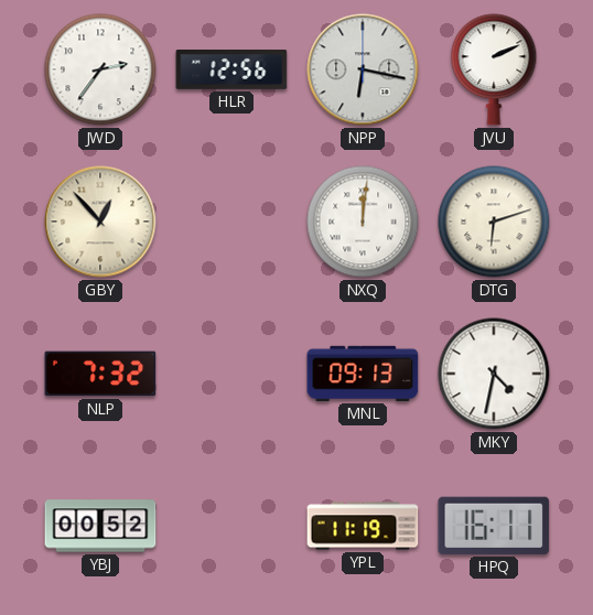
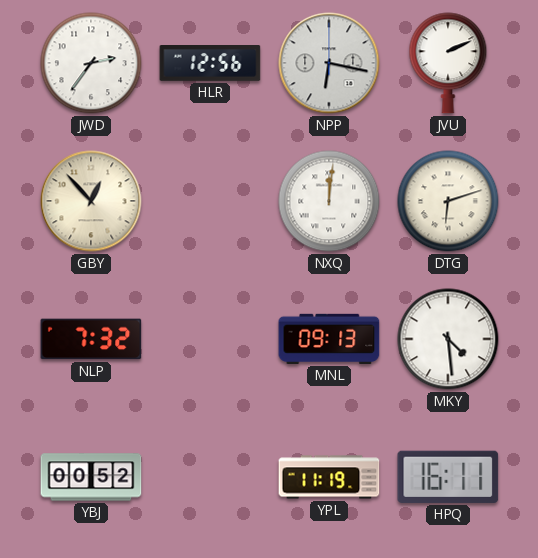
MKY: 4:32 -> 4:29
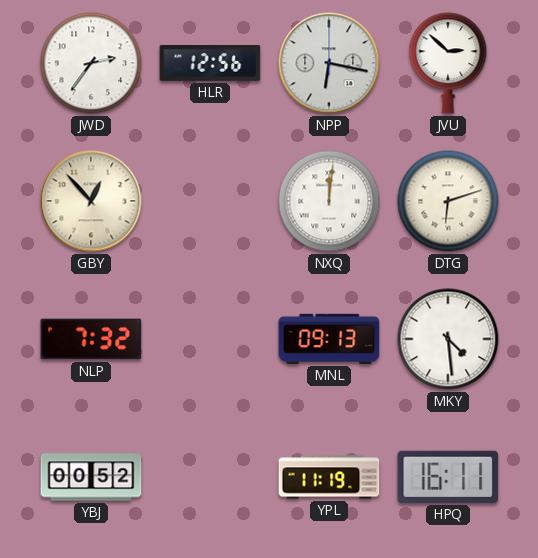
JVU: 2:11 -> 2:52
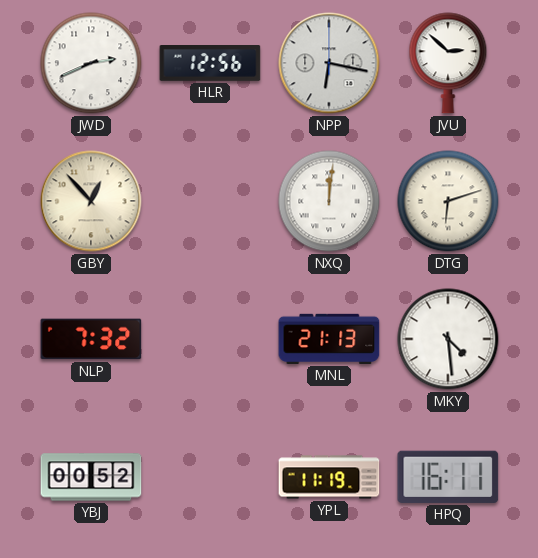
JWD: 2:36 -> 2:41
MNL: 09:13 -> 21:13
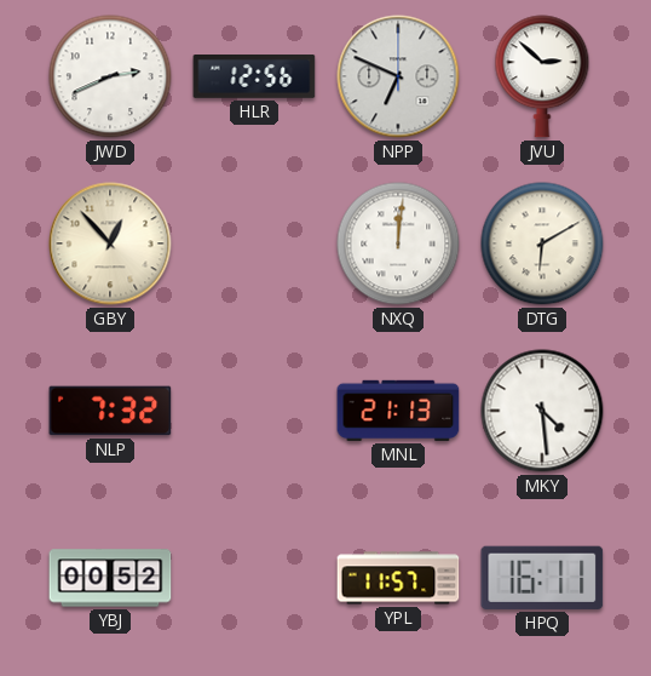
NPP: 6:17 -> 6:49
DTG: 6:12 -> 6:10
YPL: 11:19 -> 11:57
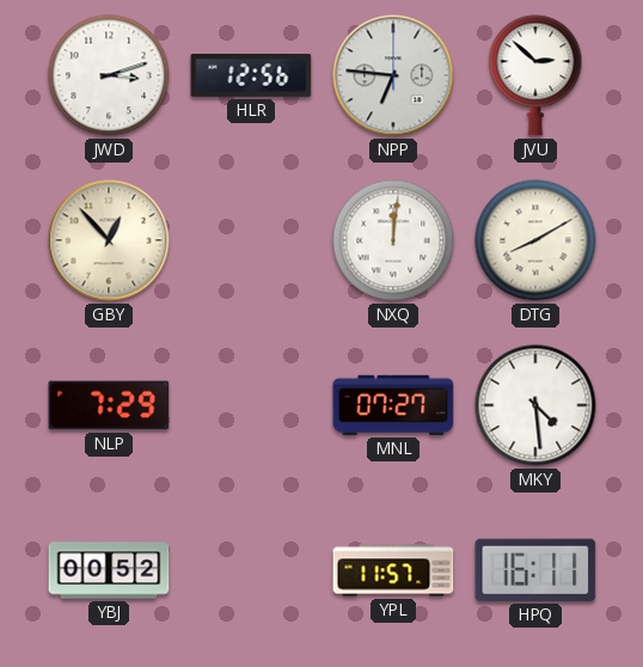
JWD: 2:41 -> 3:12
NPP: 6:49 -> 6:46
DTG: 6:10 -> 8:10
NLP: 7:32 -> 7:29
MNL: 21:13 -> 07:27
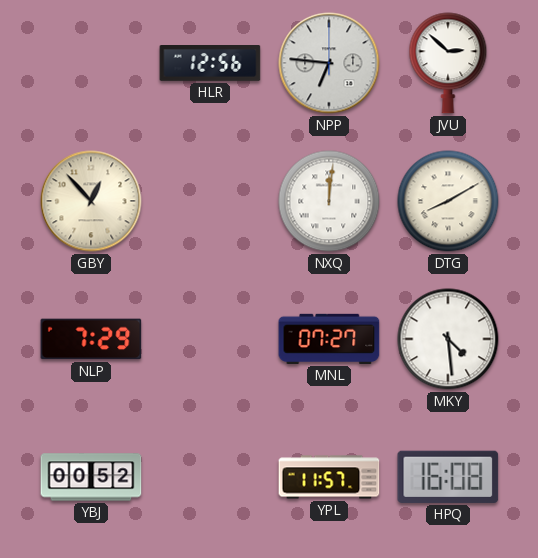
JWD: 3:12 -> none
HPQ: 16:11 -> 16:08
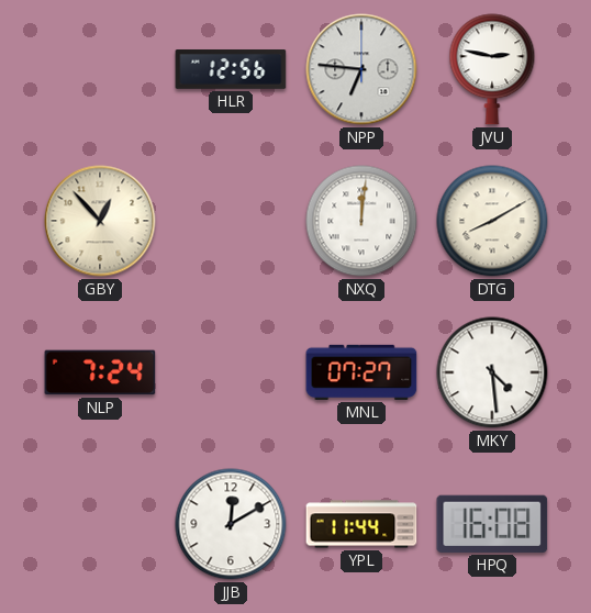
JVU: 2:52 -> 2:47
NLP: 7:29 -> 7:24
YBJ: 00:52 -> none
JJB: none -> 12:10
YPL: 11:57 -> 11:44
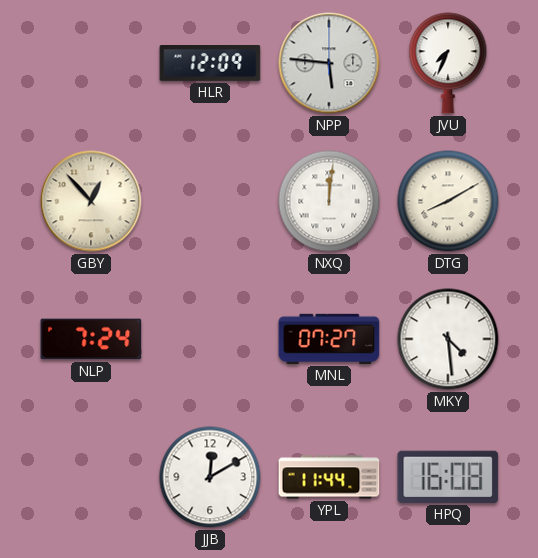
HLR: 12:56 -> 12:09
NPP: 6:46 -> 5:46
JVU: 2:47 -> 7:34
